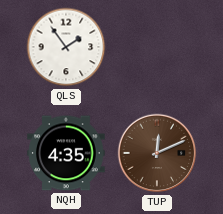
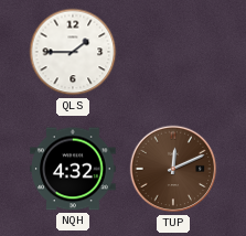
QLS: 1:54 -> 1:45
NQH: 4:35 -> 4:32
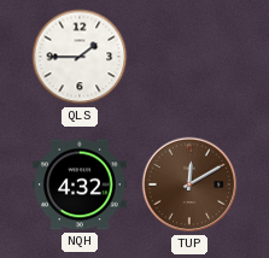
TUP: 12:11 -> 12:10
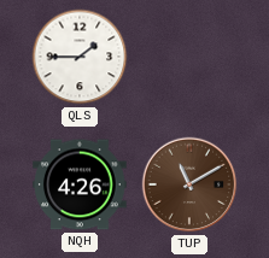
NQH: 4:32 -> 4:26
TUP: 12:10 -> 11:10
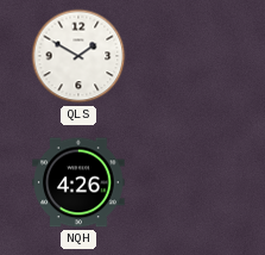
QLS: 1:45 -> 1:50
TUP: 11:10 -> none
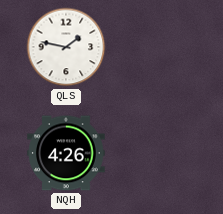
QLS: 1:50 -> 1:47
